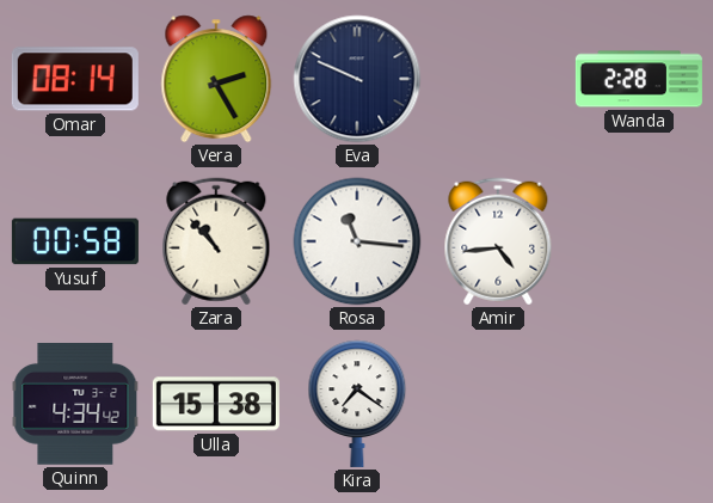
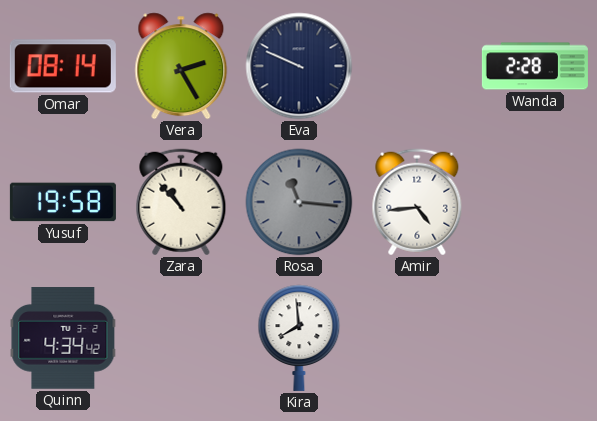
Yusuf: 00:58 -> 19:58
Rosa dial: white -> grey
Ulla: 15:38 -> none
Kira: 7:21 -> 7:59
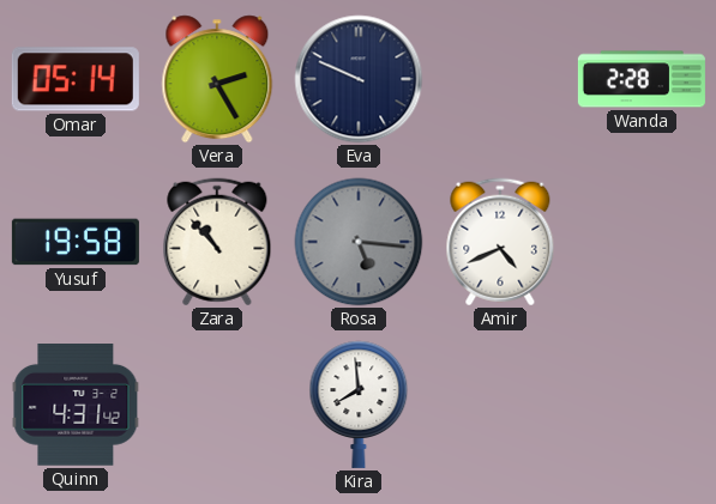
Omar: 08:14 -> 05:14
Rosa: 11:16 -> 5:16
Amir: 4:44 -> 4:41
Quinn: 4:34 -> 4:31
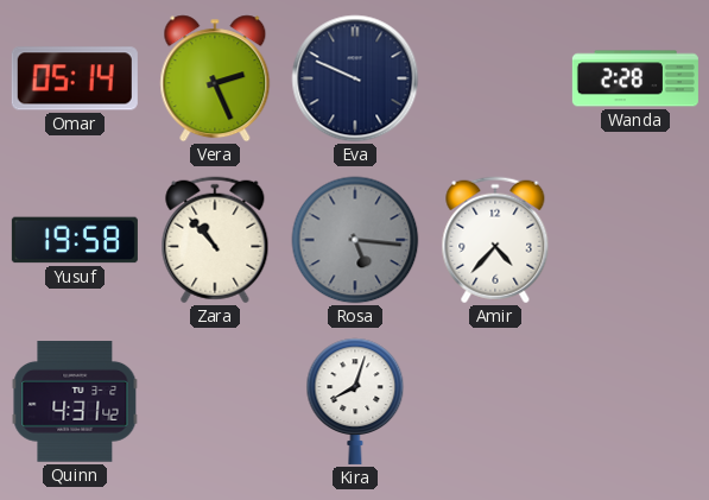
Vera: 2:25 -> 2:26
Amir: 4:41 -> 4:37
Kira: 7:59 -> 8:03
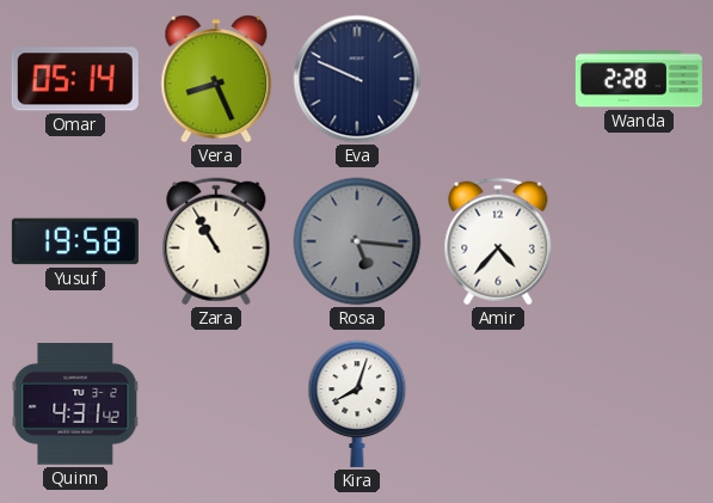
Vera: 2:26 -> 8:26
Zara: 10:53 -> 10:55
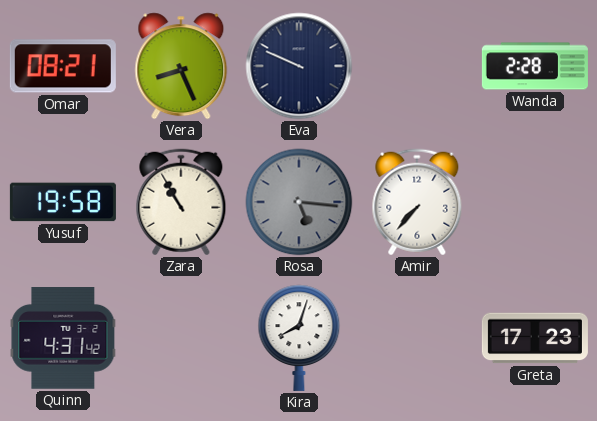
Omar: 05:14 -> 08:21
Amir: 4:37 -> 7:37
Greta: none -> 17:23
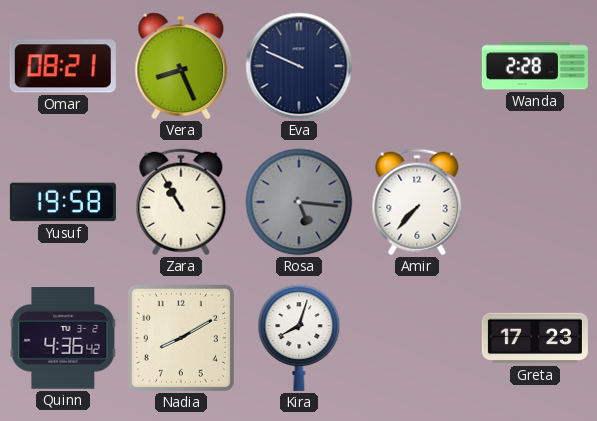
Quinn: 4:31 -> 4:36
Nadia: none -> 8:10
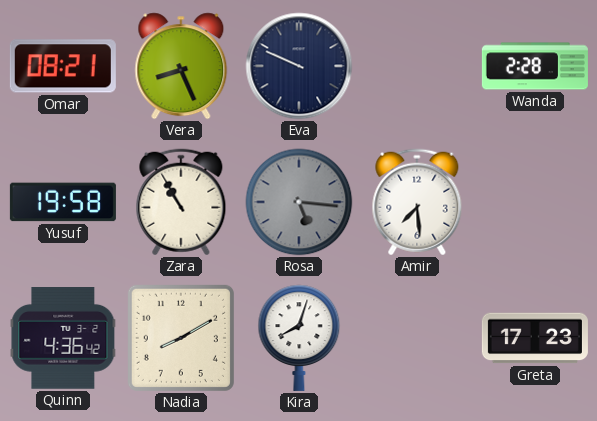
Amir: 7:37 -> 7:29
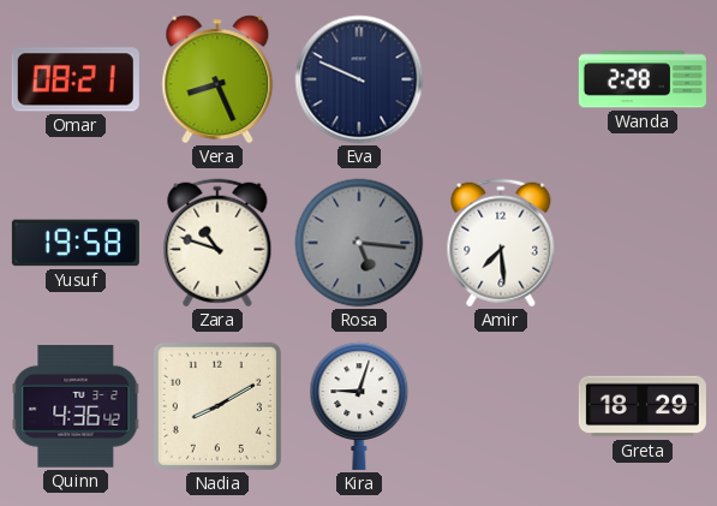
Zara: 10:55 -> 10:48
Kira: 8:03 -> 9:03
Greta: 17:23 -> 18:29
